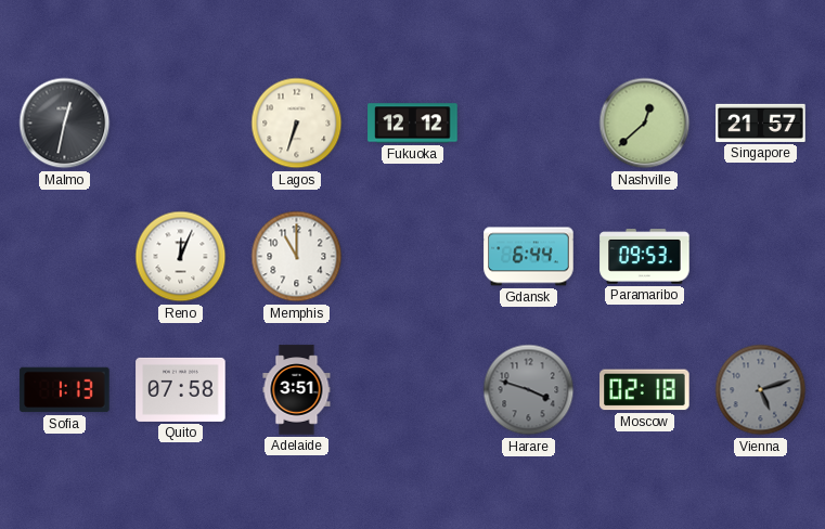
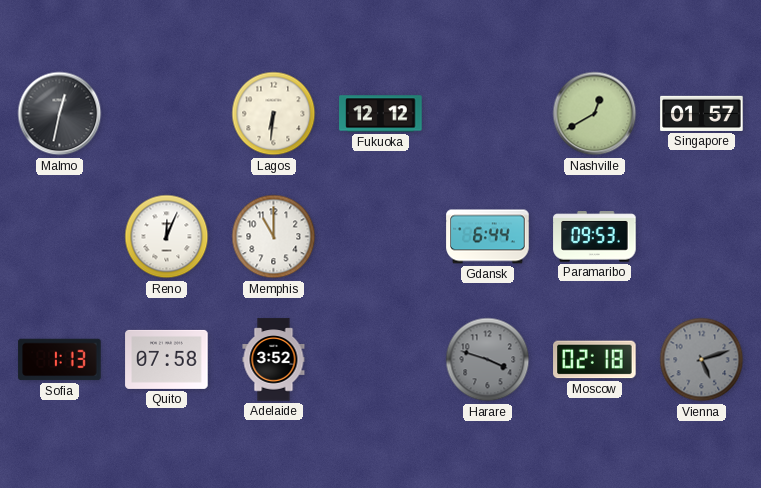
Lagos: 6:33 -> 6:31
Nashville: 12:38 -> 12:40
Singapore: 21:57 -> 01:57
Adelaide: 3:51 -> 3:52
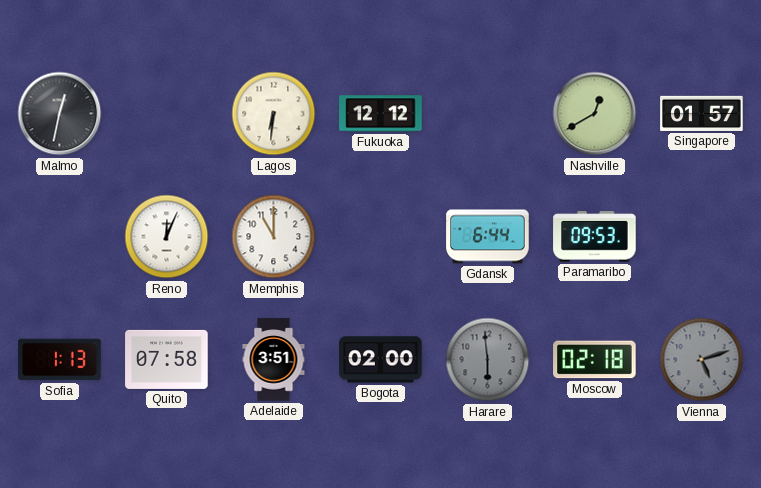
Adelaide: 3:52 -> 3:51
Bogota: none -> 02:00
Harare: 3:48 -> 5:59
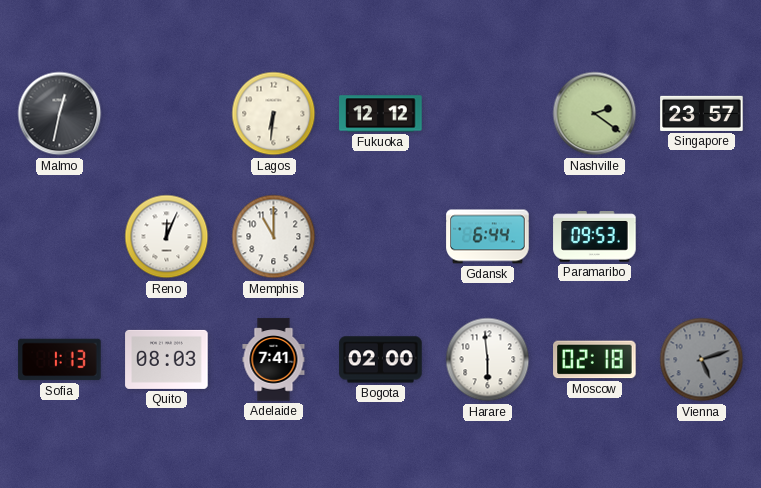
Nashville: 12:40 -> 2:21
Singapore: 01:57 -> 23:57
Quito: 07:58 -> 08:03
Adelaide: 3:51 -> 7:41
Harare dial: grey -> white
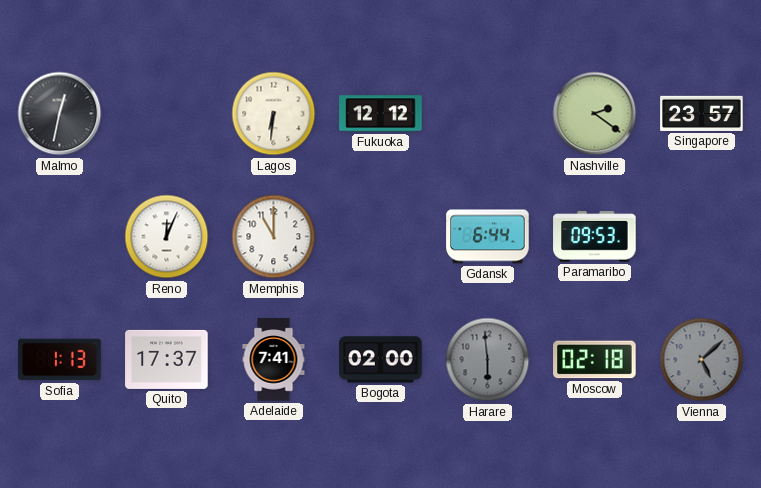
Quito: 08:03 -> 17:37
Harare dial: white -> grey
Vienna: 5:12 -> 5:08
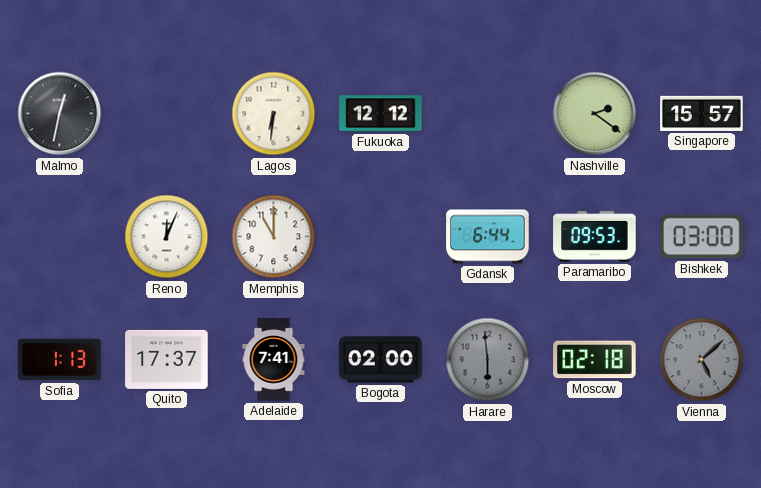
Singapore: 23:57 -> 15:57
Bishkek: none -> 03:00
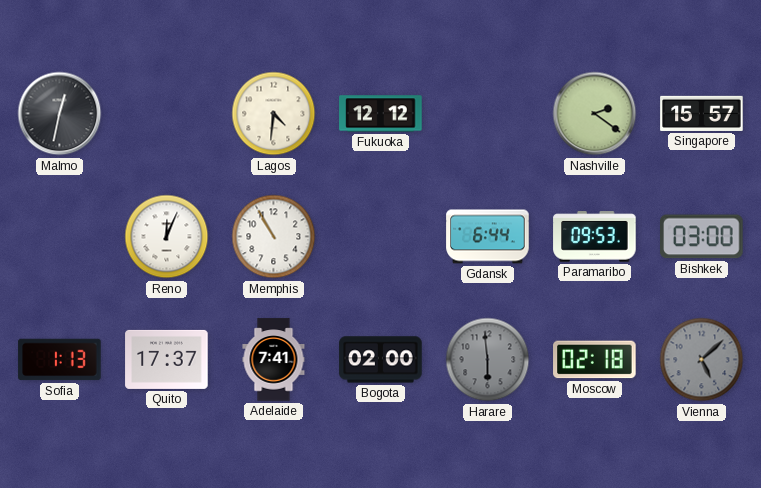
Lagos: 6:31 -> 4:31
Memphis: 11:00 -> 10:55
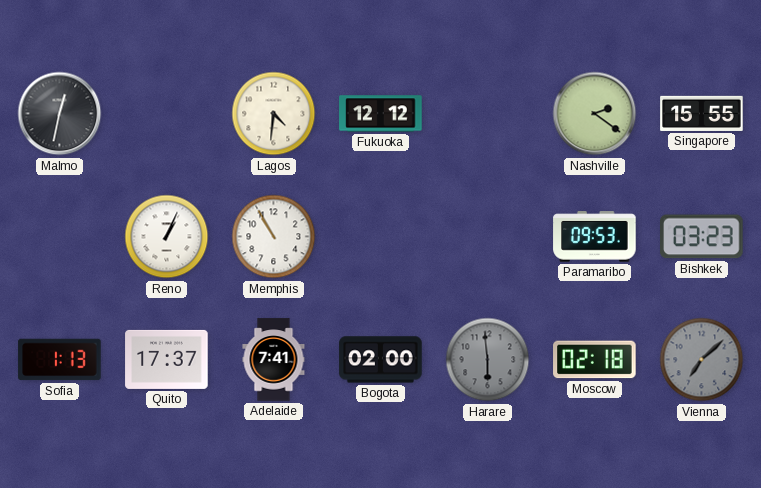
Singapore: 15:57 -> 15:55
Reno: 12:04 -> 1:04
Gdansk: 6:44 -> none
Bishkek: 03:00 -> 03:23
Vienna: 5:08 -> 7:08
